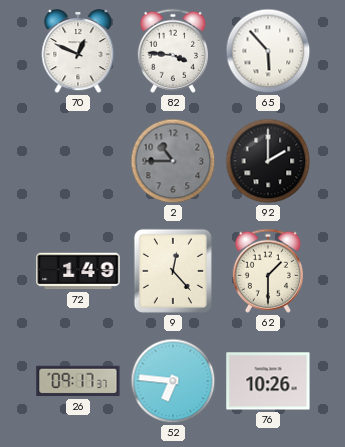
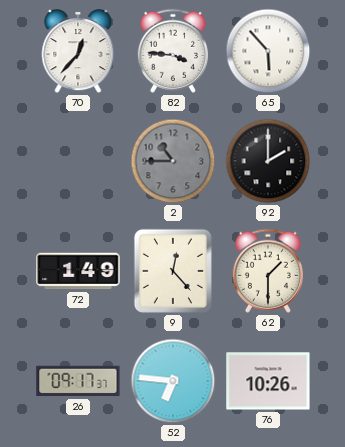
70: 12:49 -> 12:37
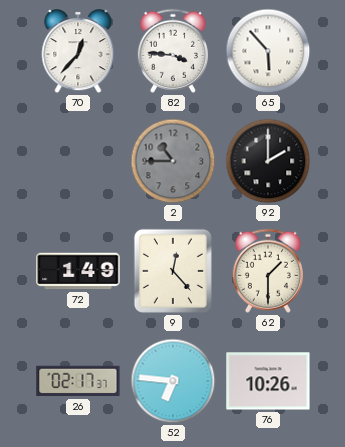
26: 09:17 -> 02:17
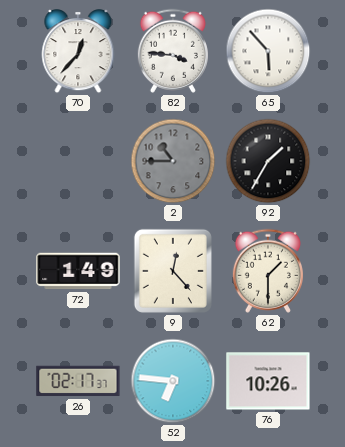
92: 2:00 -> 1:35
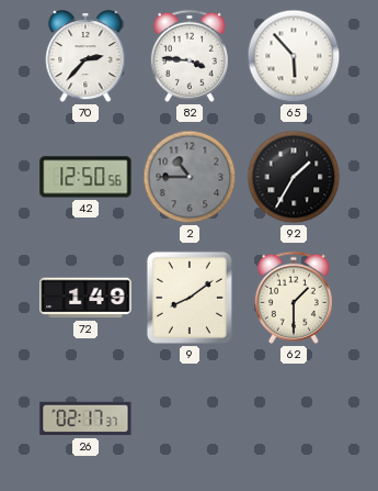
70: 12:37 -> 2:37
42: none -> 12:50
9: 12:23 -> 8:09
52: 6:46 -> none
76: 10:26 -> none
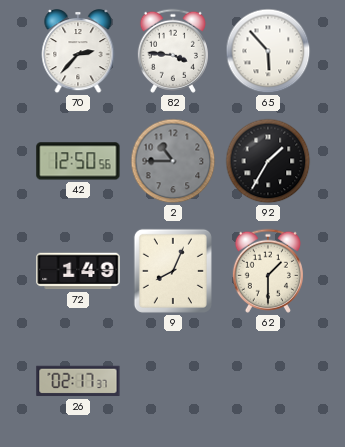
9: 8:09 -> 8:04
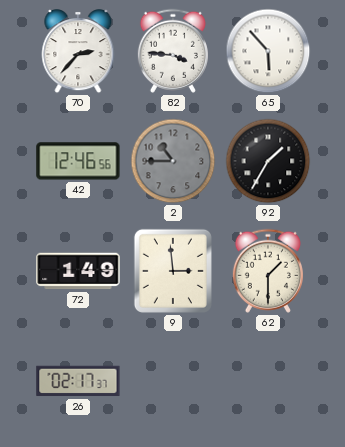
42: 12:50 -> 12:46
9: 8:04 -> 2:59
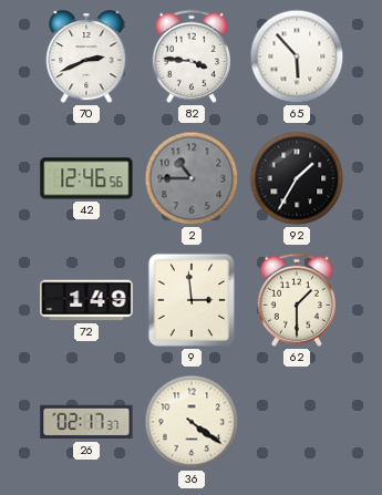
70: 2:37 -> 2:41
36: none -> 4:21
